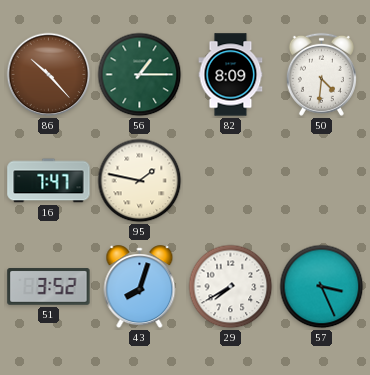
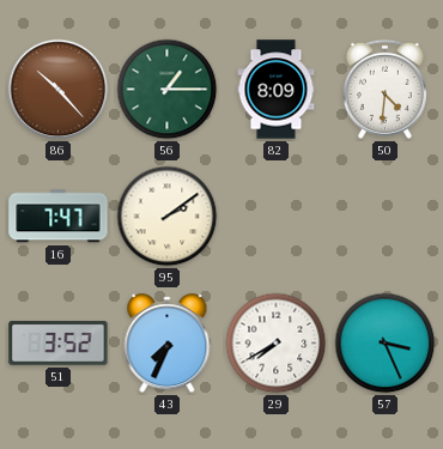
95: 1:47 -> 2:09
43: 8:03 -> 7:34
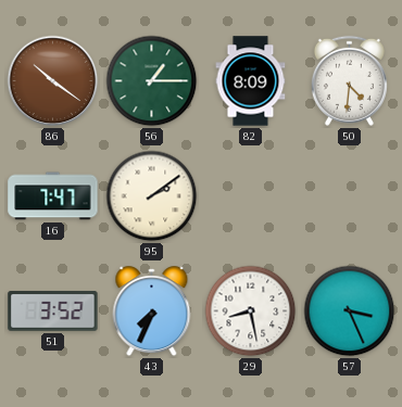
86: 10:23 -> 10:21
29: 7:40 -> 8:28
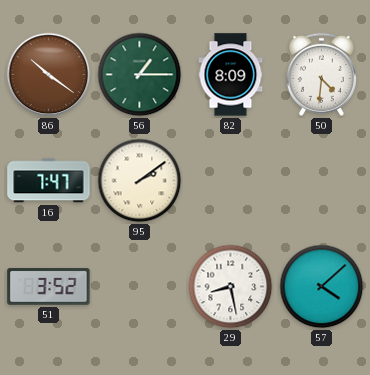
43: 7:34 -> none
57: 3:26 -> 4:08
